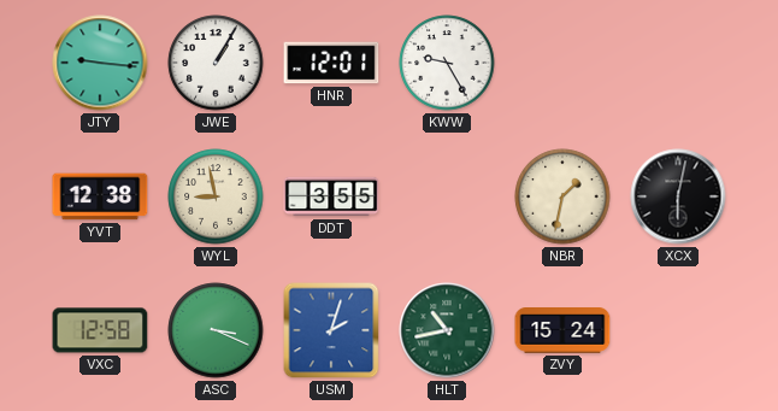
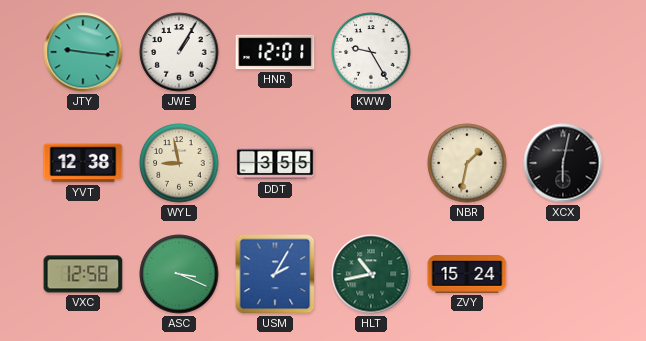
USM: 2:03 -> 2:05
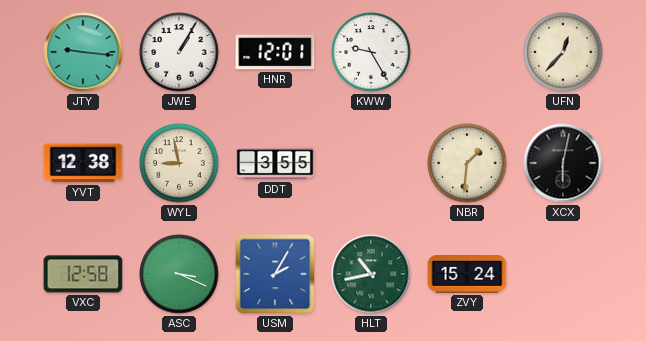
UFN: none -> 12:37
NBR: 1:32 -> 1:31
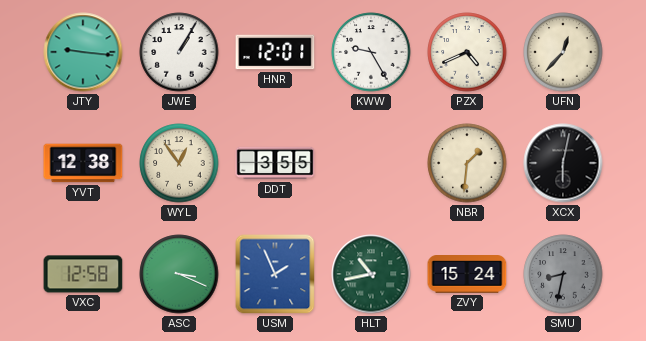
PZX: none -> 4:41
WYL: 8:58 -> 12:54
USM: 2:05 -> 1:56
SMU: none -> 8:32
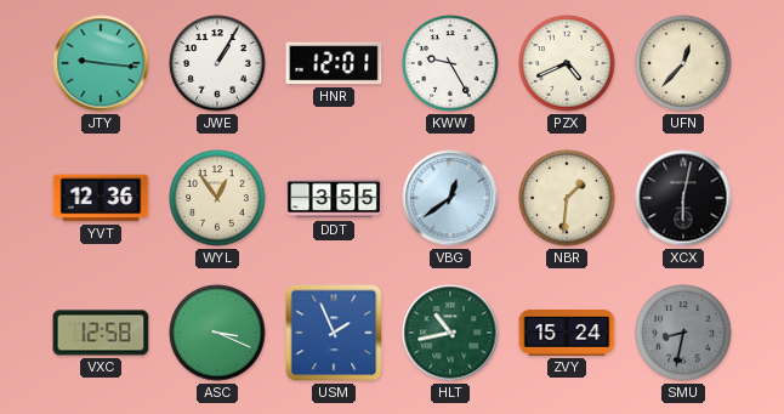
YVT: 12:38 -> 12:36
VBG: none -> 12:39
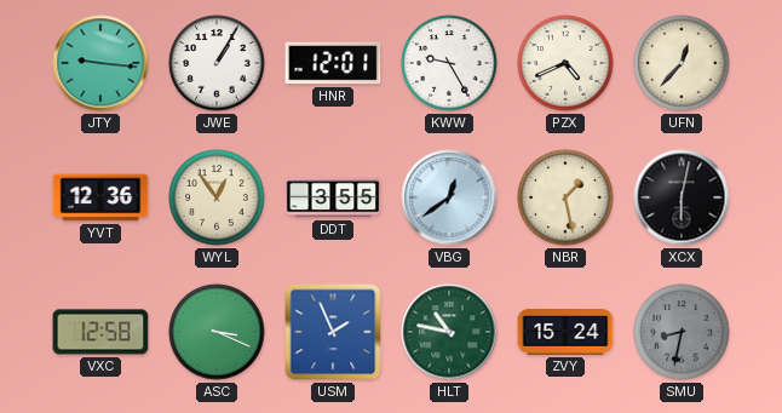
NBR: 1:31 -> 1:28
HLT: 10:43 -> 10:47
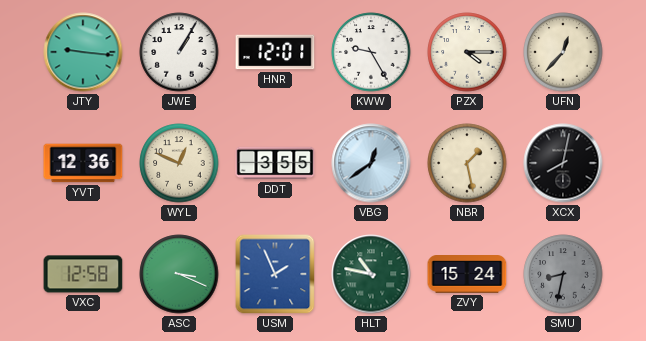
PZX: 4:41 -> 4:15
WYL: 12:54 -> 12:49
XCX: 6:02 -> 8:02
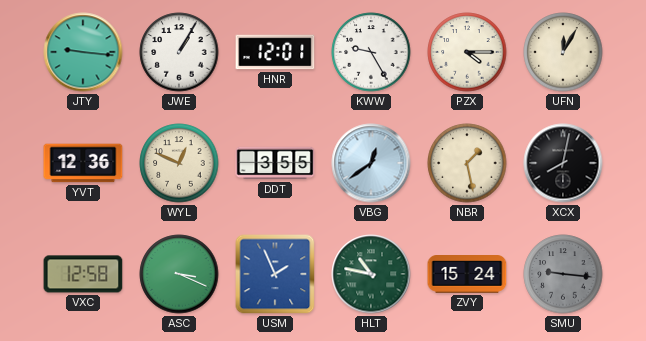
UFN: 12:37 -> 12:05
SMU: 8:32 -> 9:16
